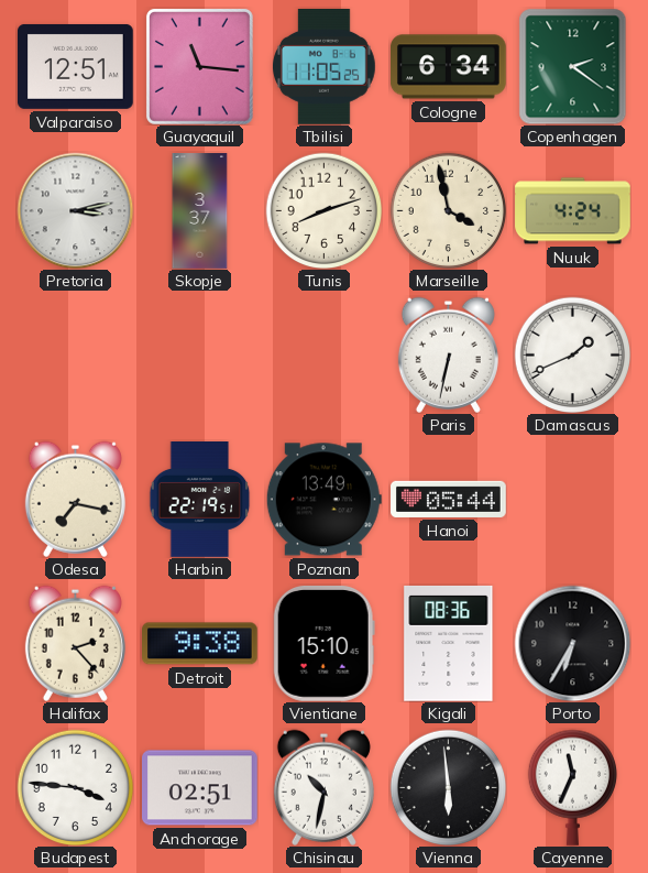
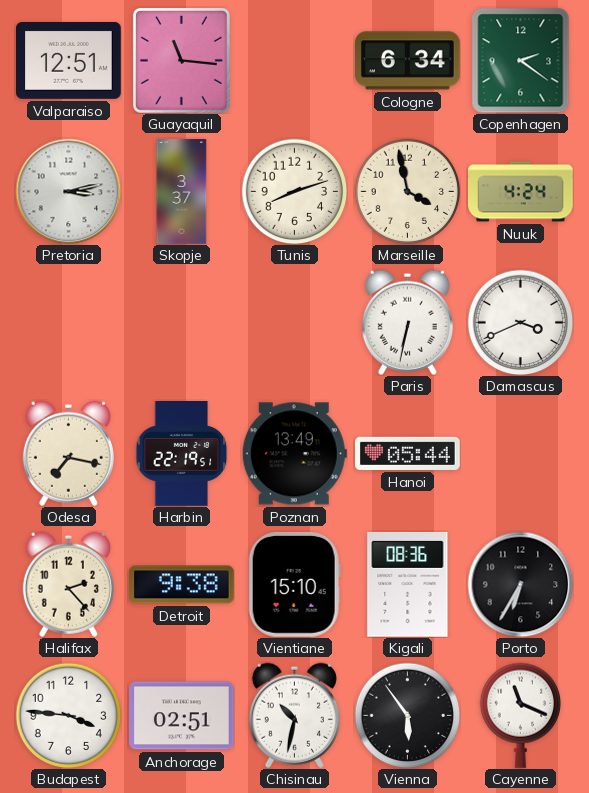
Tbilisi: 11:05 -> none
Damascus: 1:41 -> 3:41
Vienna: 5:59 -> 5:54
Cayenne: 11:34 -> 11:19
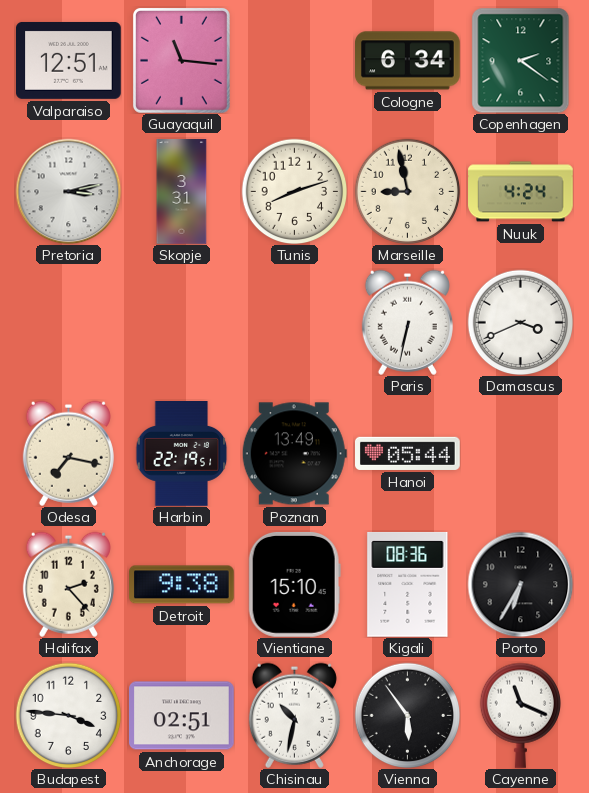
Skopje: 3:37 -> 3:31
Marseille: 3:58 -> 8:58
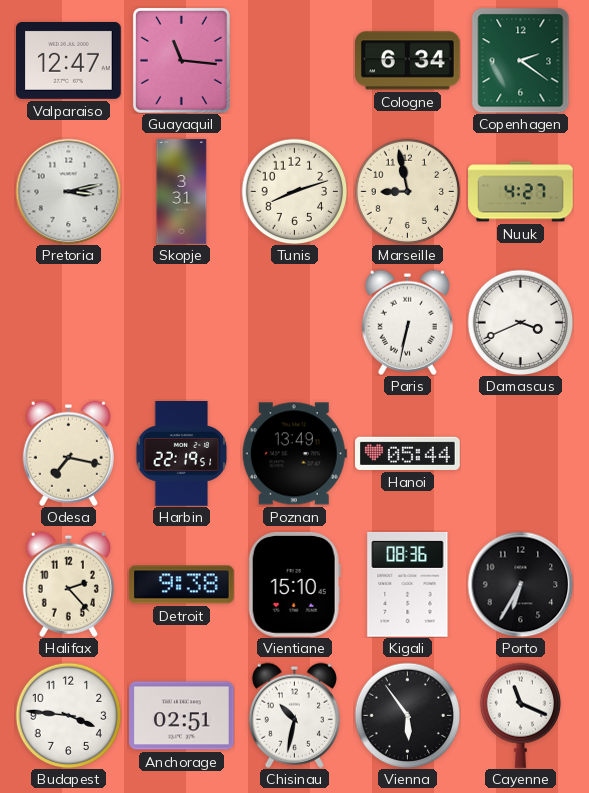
Valparaiso: 12:51 -> 12:47
Nuuk: 4:24 -> 4:27
